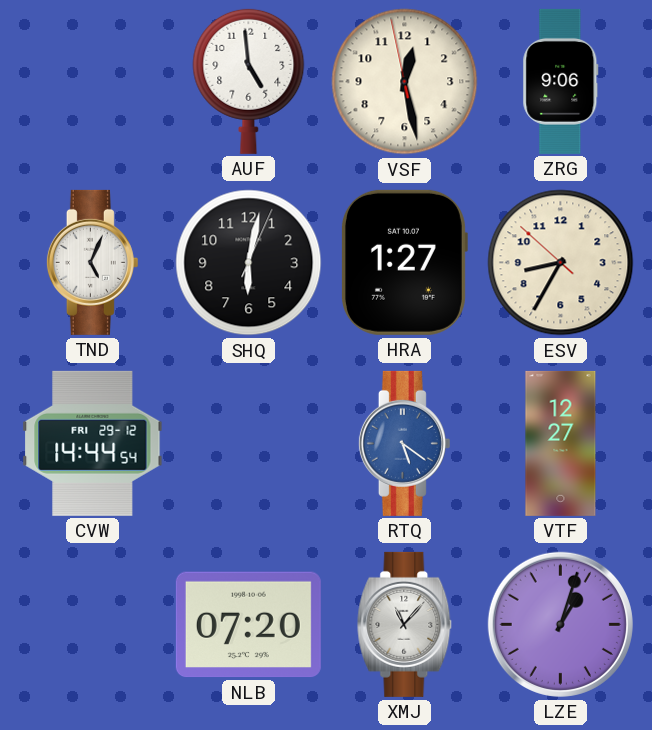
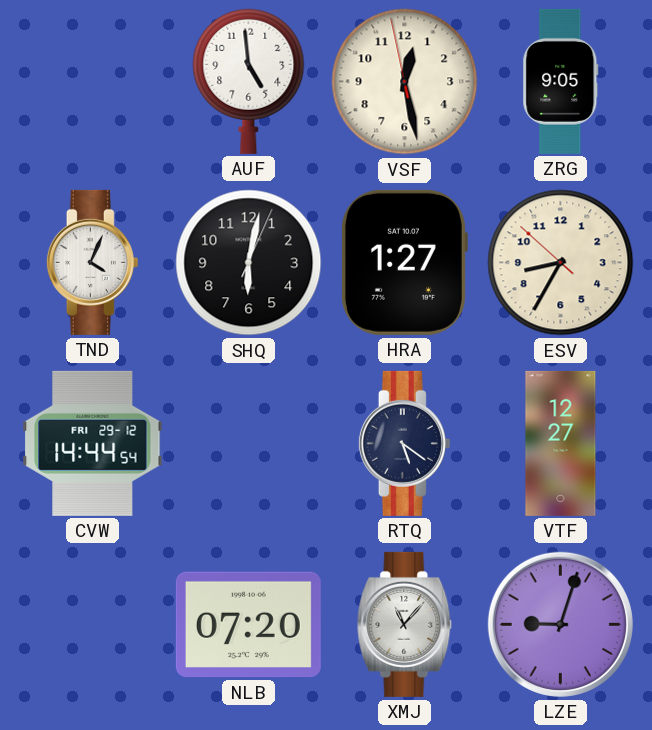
ZRG: 9:06 -> 9:05
TND: 5:04 -> 4:04
RTQ dial: blue -> navy
LZE: 1:03 -> 9:03
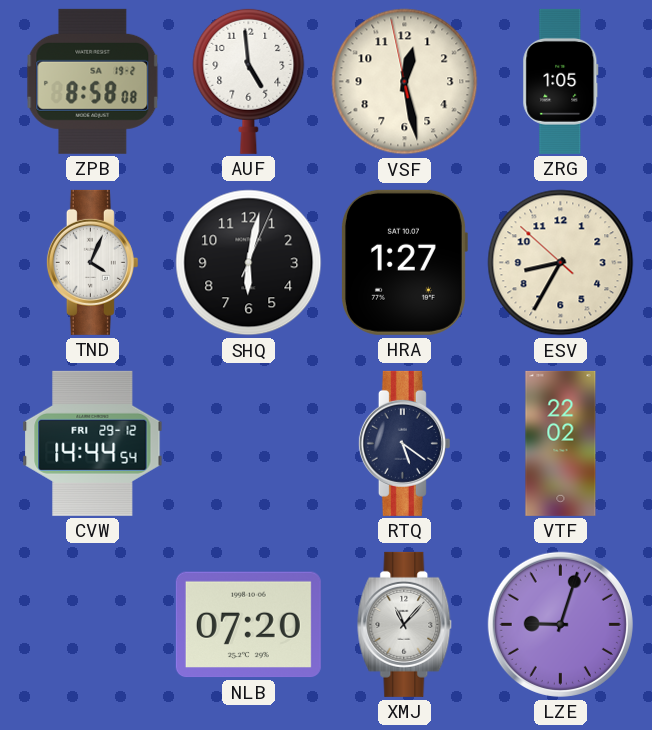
ZPB: none -> 8:58
ZRG: 9:05 -> 1:05
VTF: 12:27 -> 22:02
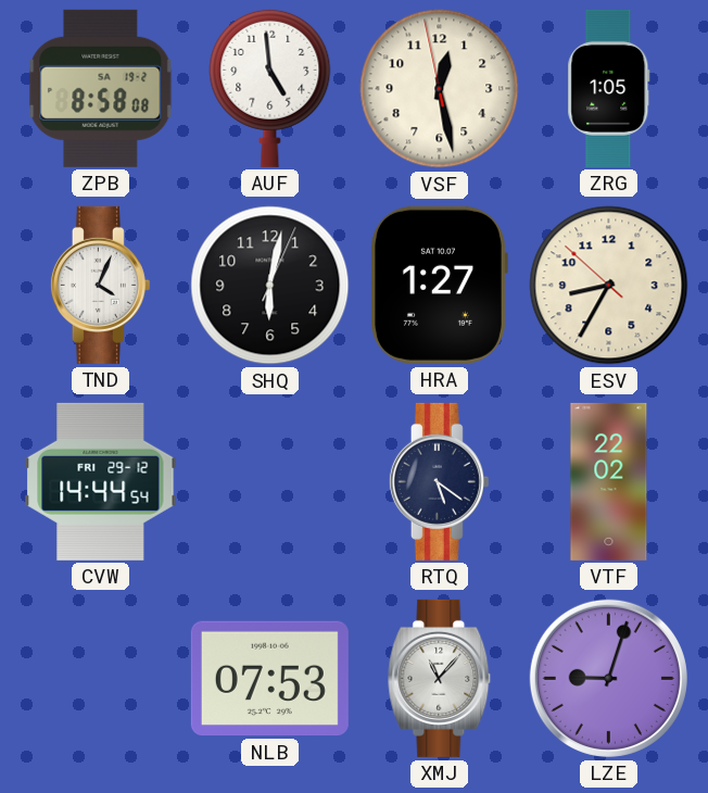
NLB: 07:20 -> 07:53
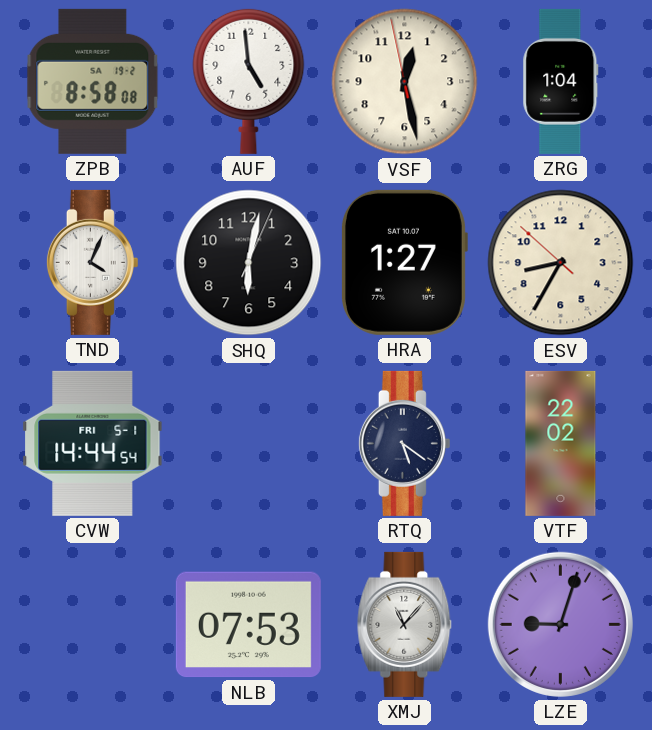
ZRG: 1:05 -> 1:04
CVW date: FRI 29-12 -> FRI 5-1
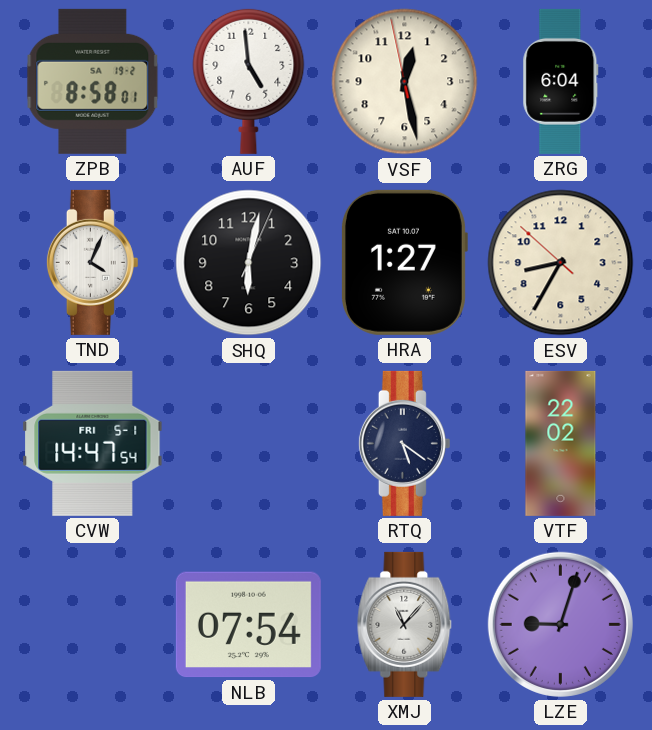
ZPB: 8:58:08 -> 8:58:01
ZRG: 1:04 -> 6:04
CVW: 14:44 -> 14:47
NLB: 07:53 -> 07:54
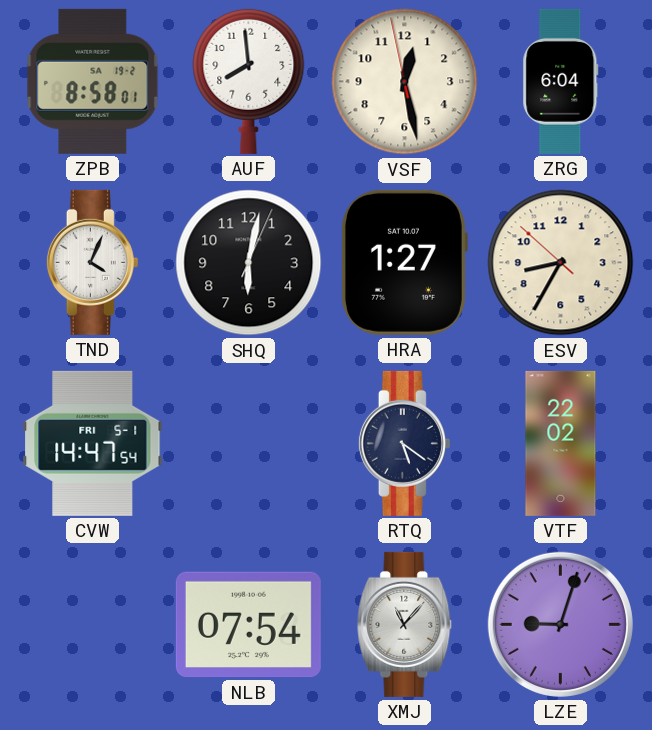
AUF: 4:59 -> 7:59
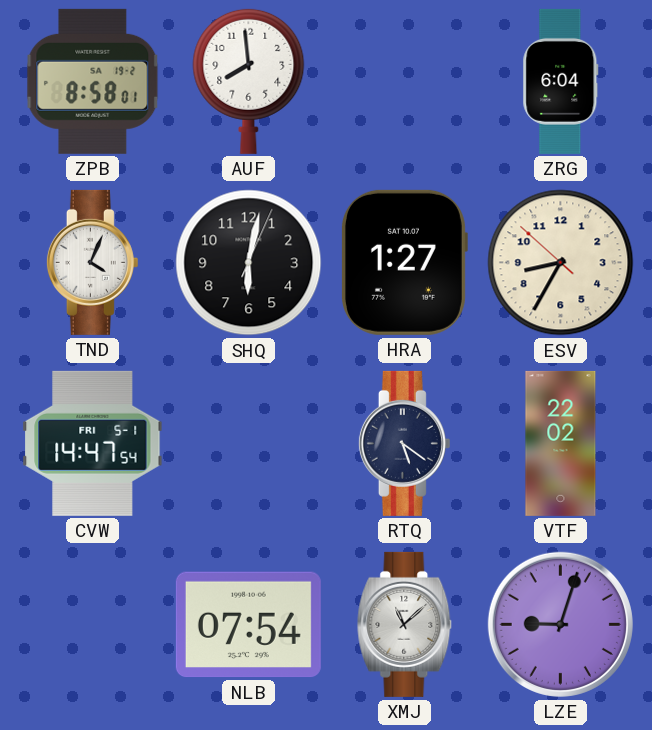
VSF: 12:27 -> none
XMJ: 11:07 -> 11:08
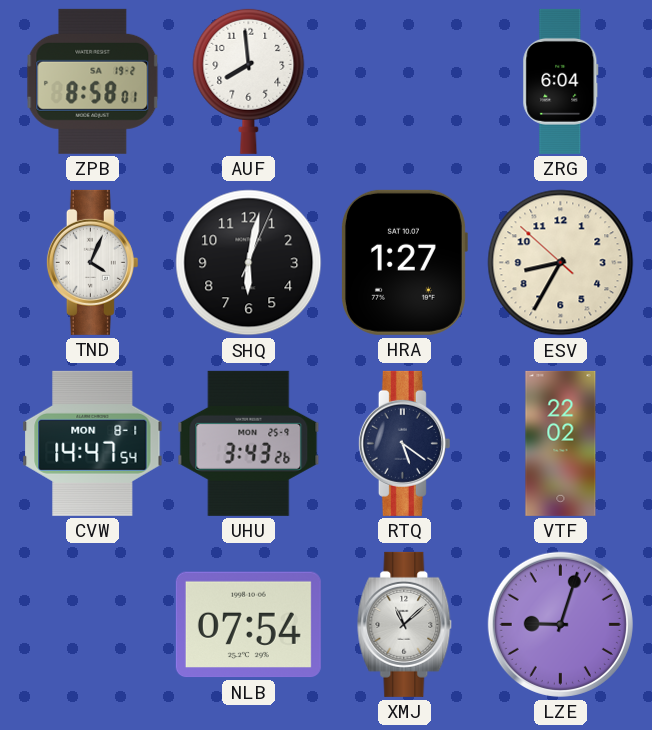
CVW date: FRI 5-1 -> MON 8-1
UHU: none -> 3:43
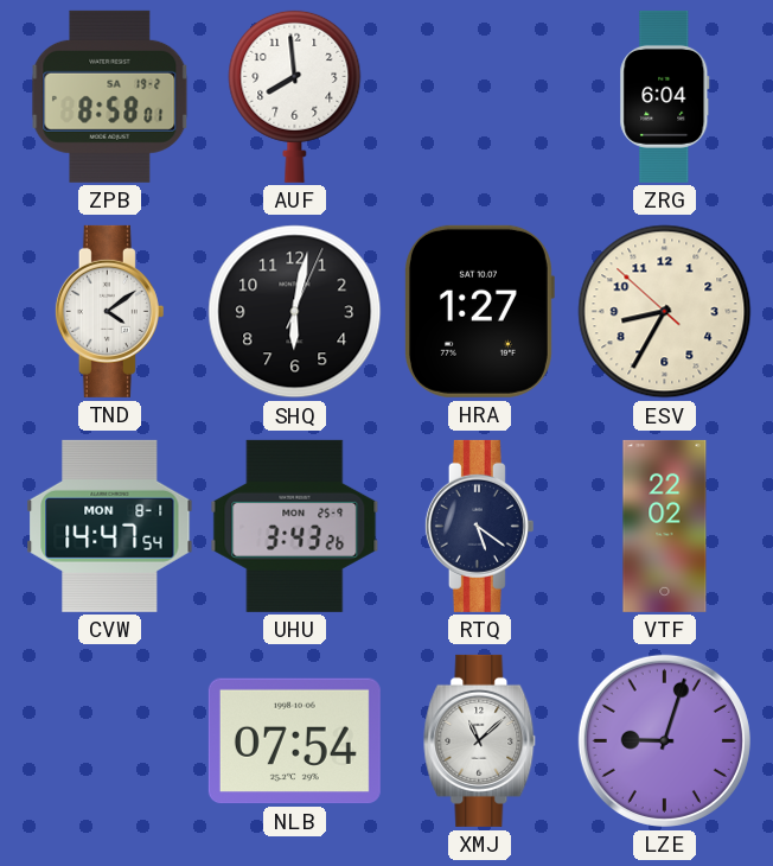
TND: 4:04 -> 4:09
